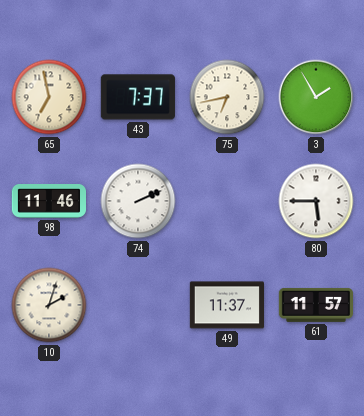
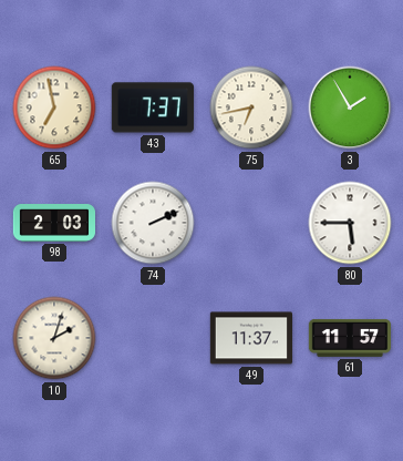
98: 11:46 -> 2:03
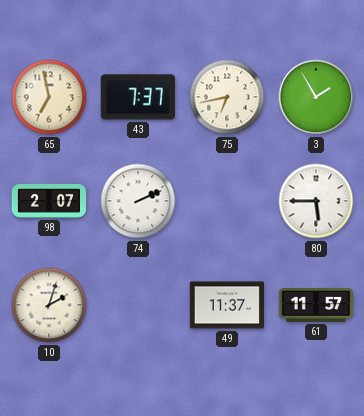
98: 2:03 -> 2:07
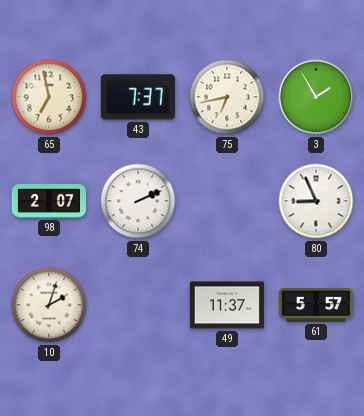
80: 5:45 -> 8:56
61: 11:57 -> 5:57
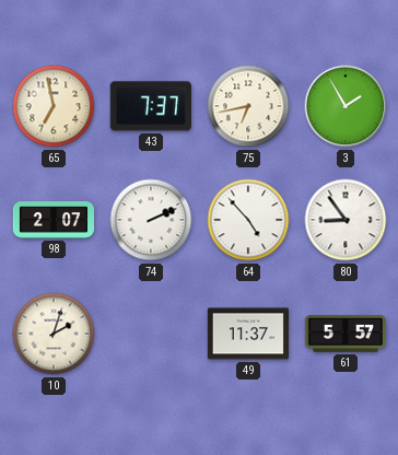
64: none -> 4:53
80: 8:56 -> 8:54
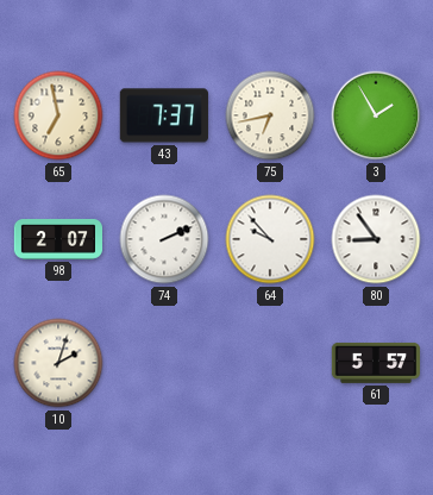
64: 4:53 -> 9:53
49: 11:37 -> none
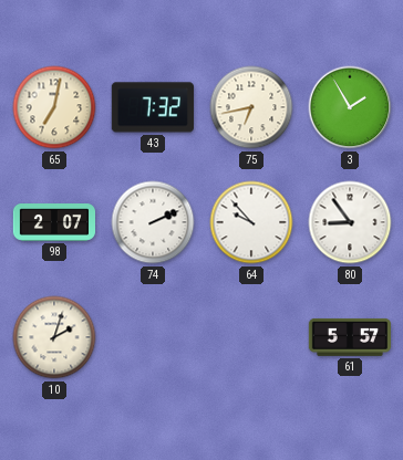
65: 6:58 -> 7:02
43: 7:37 -> 7:32
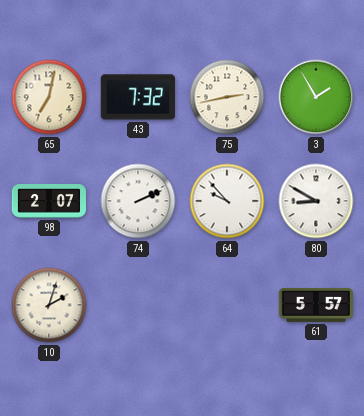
75: 6:43 -> 2:43
80: 8:54 -> 8:50
